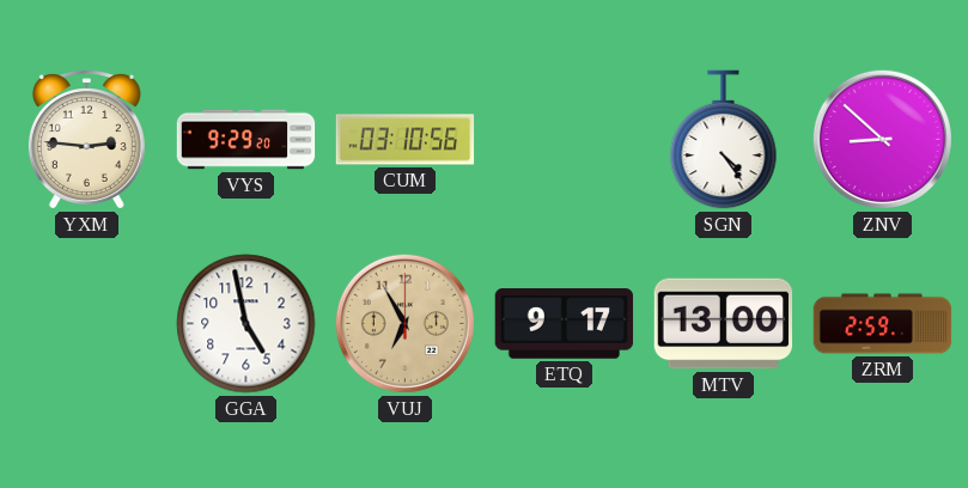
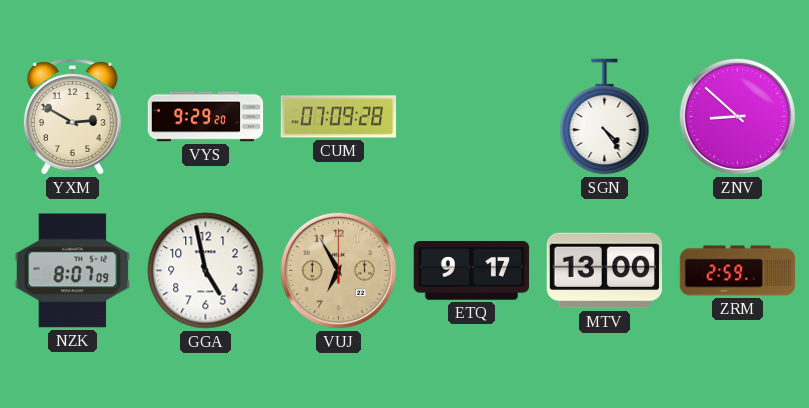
YXM: 2:46 -> 2:50
CUM: 03:10 -> 07:09
NZK: none -> 8:07
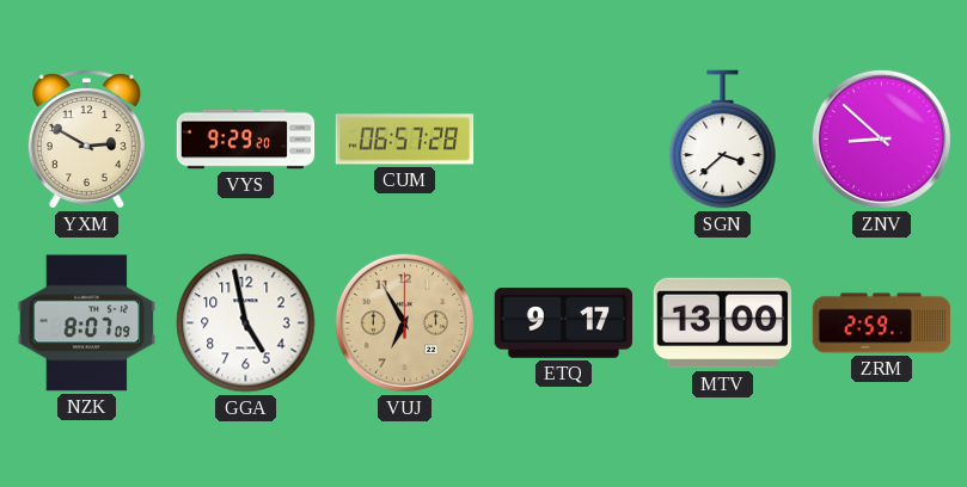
CUM: 07:09 -> 06:57
SGN: 4:24 -> 3:38
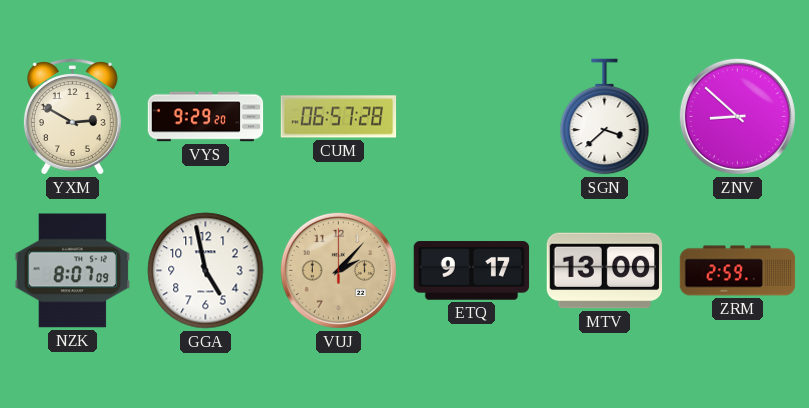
VUJ: 6:55 -> 2:07
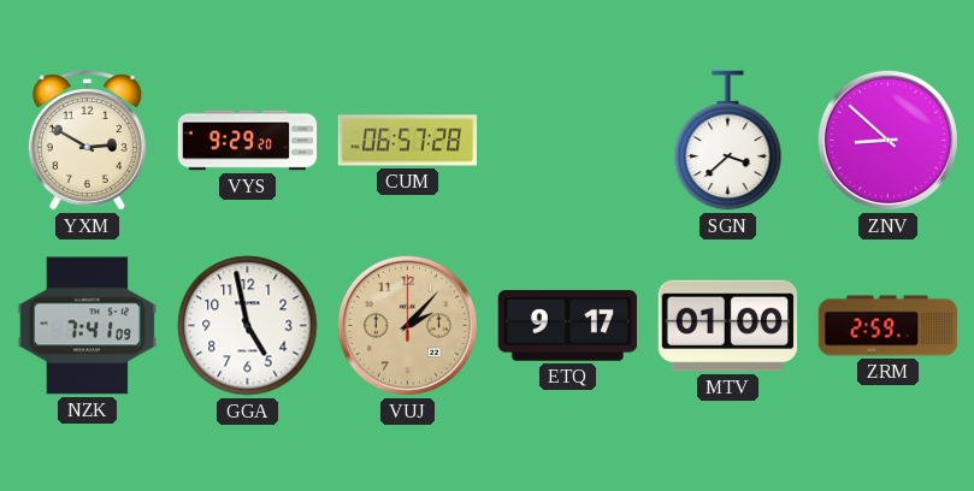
NZK: 8:07 -> 7:41
MTV: 13:00 -> 01:00
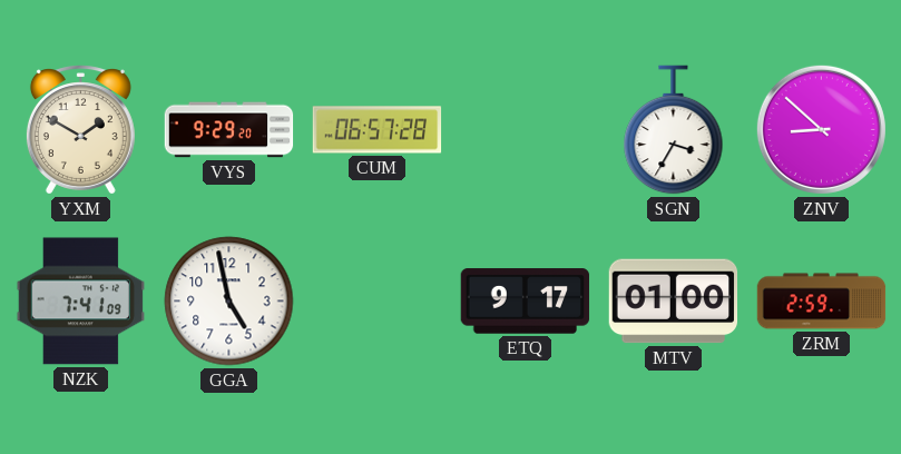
YXM: 2:50 -> 1:50
SGN: 3:38 -> 3:35
VUJ: 2:07 -> none
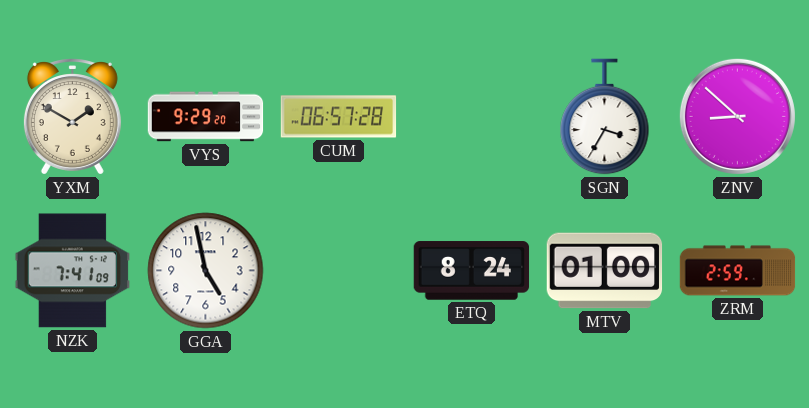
ETQ: 9:17 -> 8:24
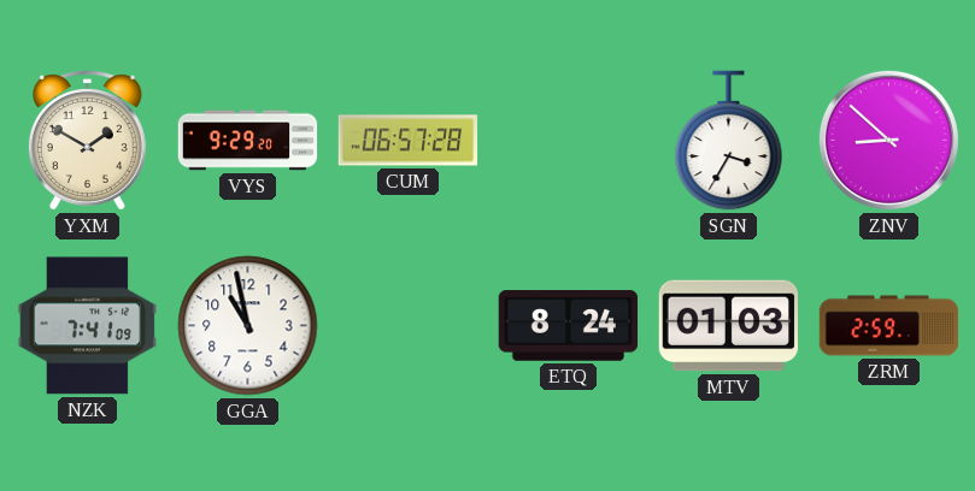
GGA: 4:58 -> 10:58
MTV: 01:00 -> 01:03
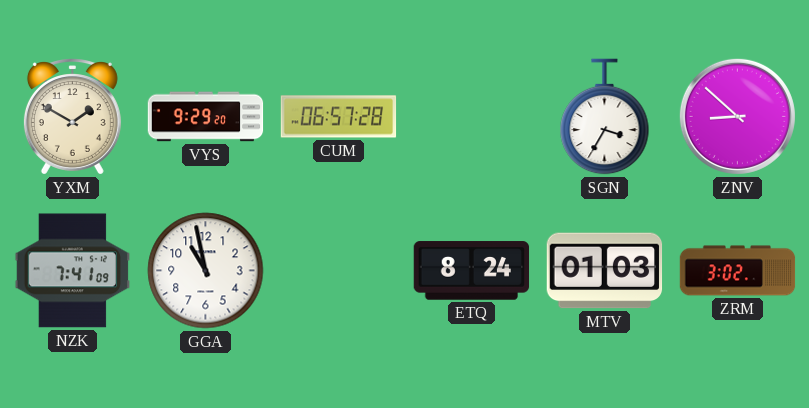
ZRM: 2:59 -> 3:02
